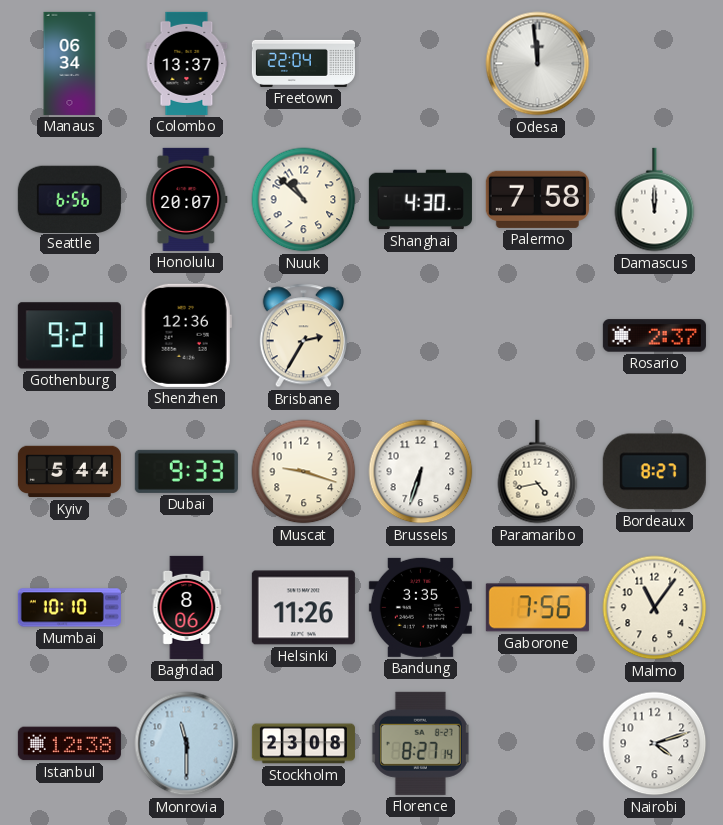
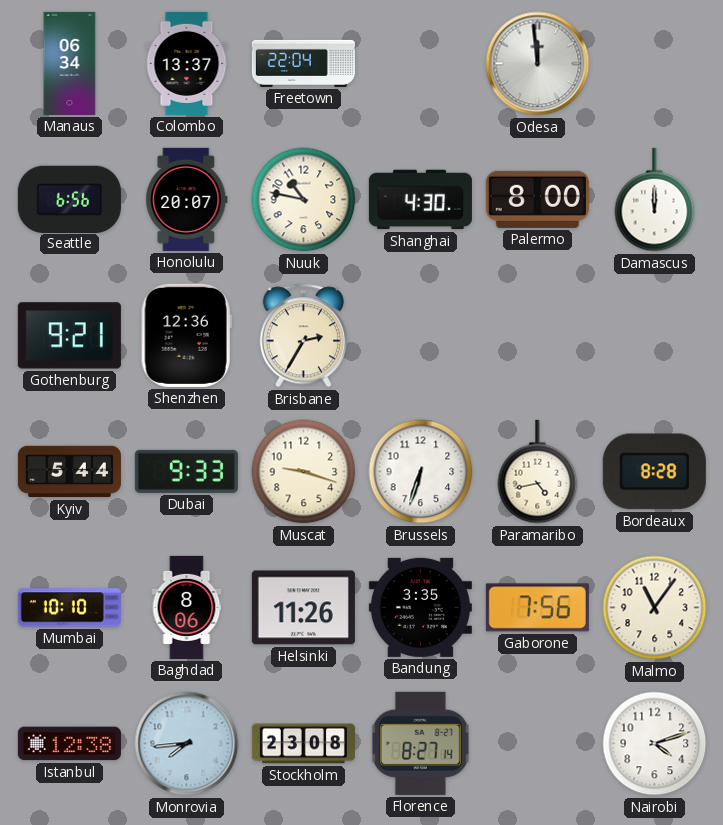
Nuuk: 10:52 -> 10:47
Palermo: 7:58 -> 8:00
Rosario: 2:37 -> none
Bordeaux: 8:27 -> 8:28
Monrovia: 11:30 -> 7:44
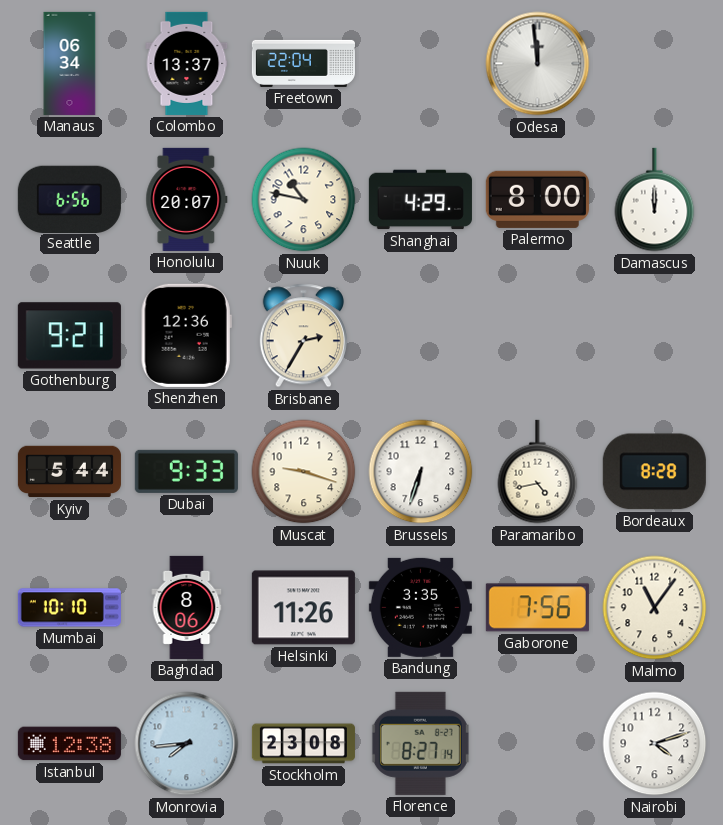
Shanghai: 4:30 -> 4:29
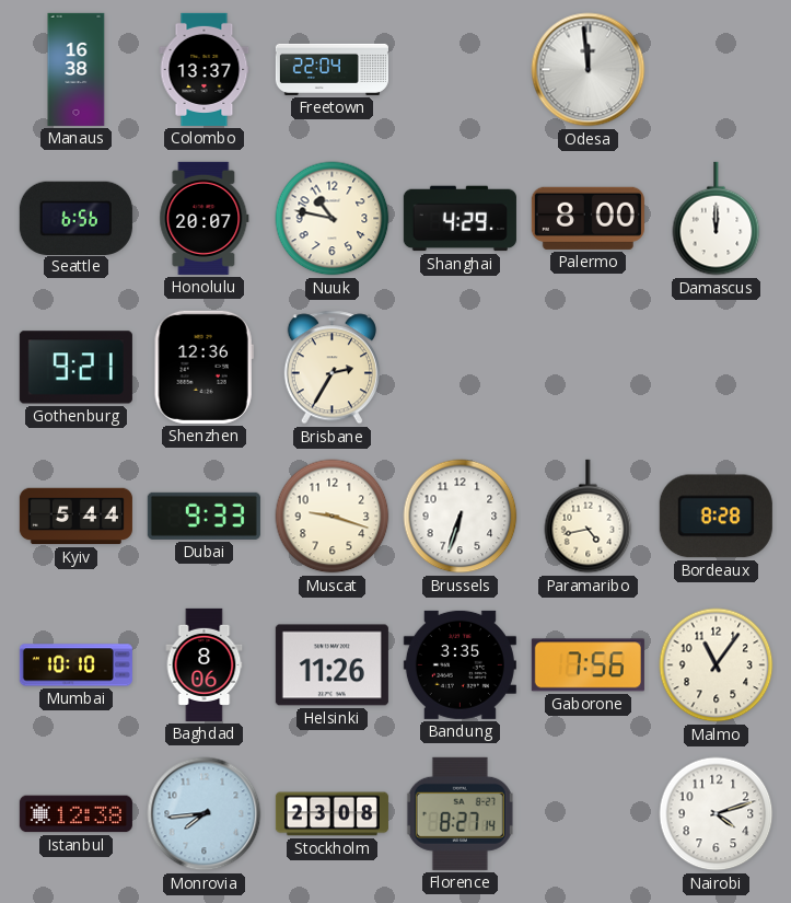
Manaus: 06:34 -> 16:38
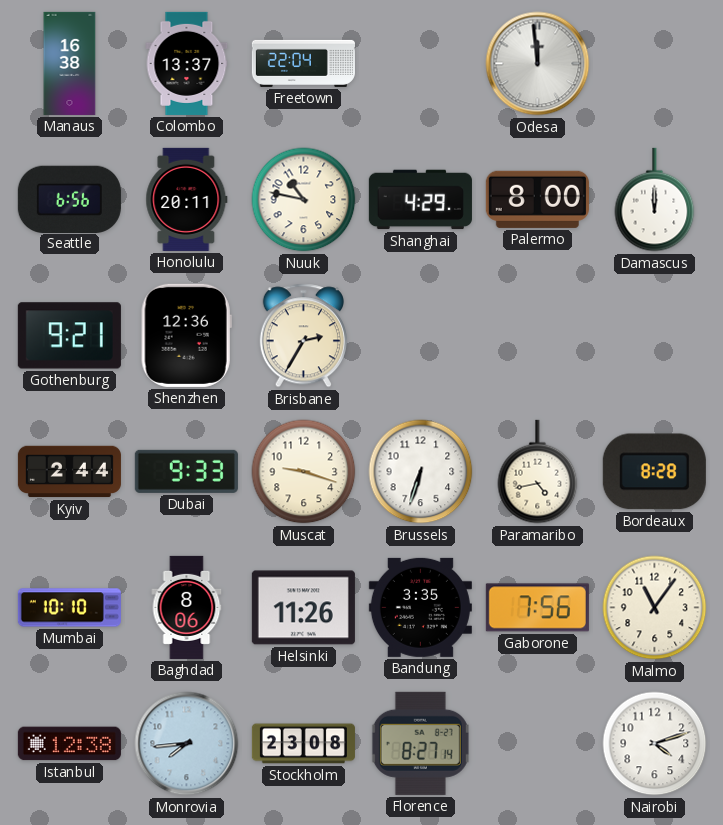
Honolulu: 20:07 -> 20:11
Kyiv: 5:44 -> 2:44
